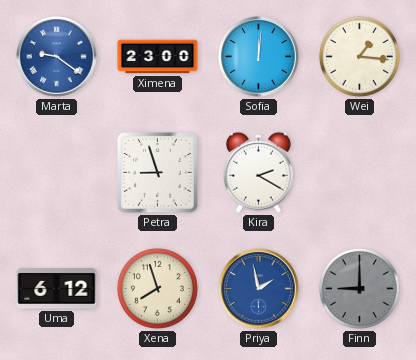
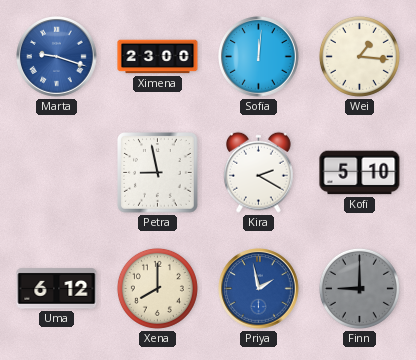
Marta: 9:21 -> 9:18
Petra: 8:57 -> 8:58
Kofi: none -> 5:10
Xena: 7:57 -> 8:00
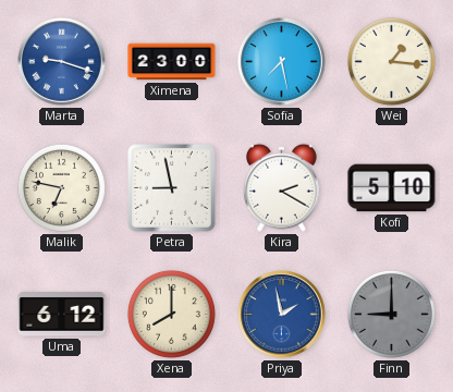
Sofia: 12:01 -> 7:28
Malik: none -> 6:47
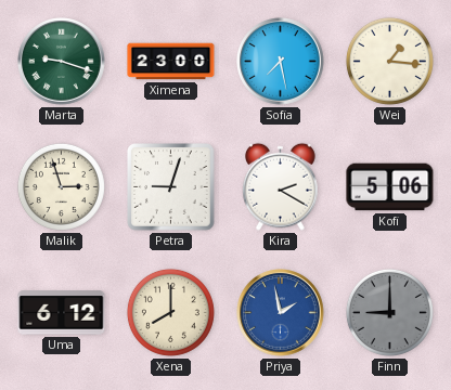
Marta dial: blue -> green
Malik: 6:47 -> 2:57
Petra: 8:58 -> 9:03
Kofi: 5:10 -> 5:06
